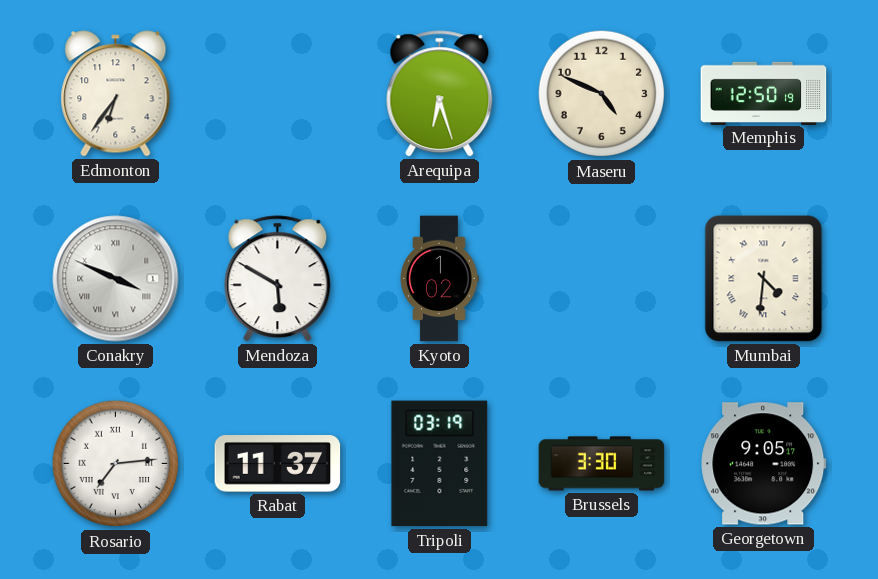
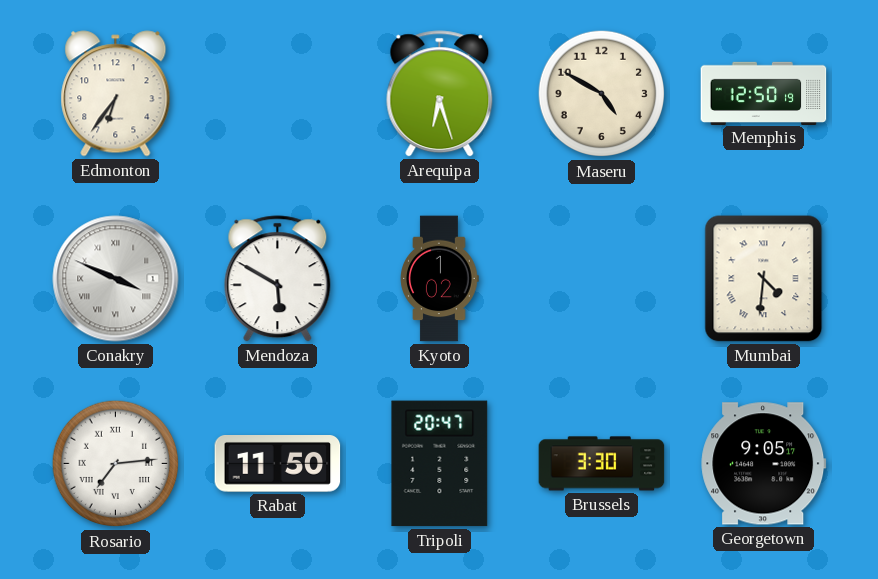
Maseru: 4:49 -> 4:50
Rabat: 11:37 -> 11:50
Tripoli: 03:19 -> 20:47
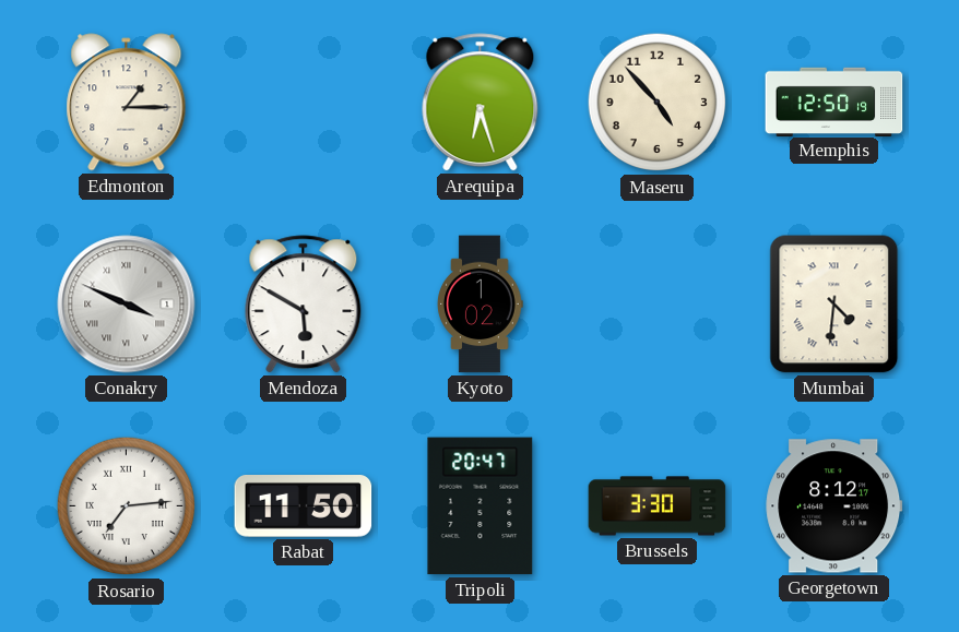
Edmonton: 6:36 -> 1:15
Maseru: 4:50 -> 4:53
Georgetown: 9:05 -> 8:12
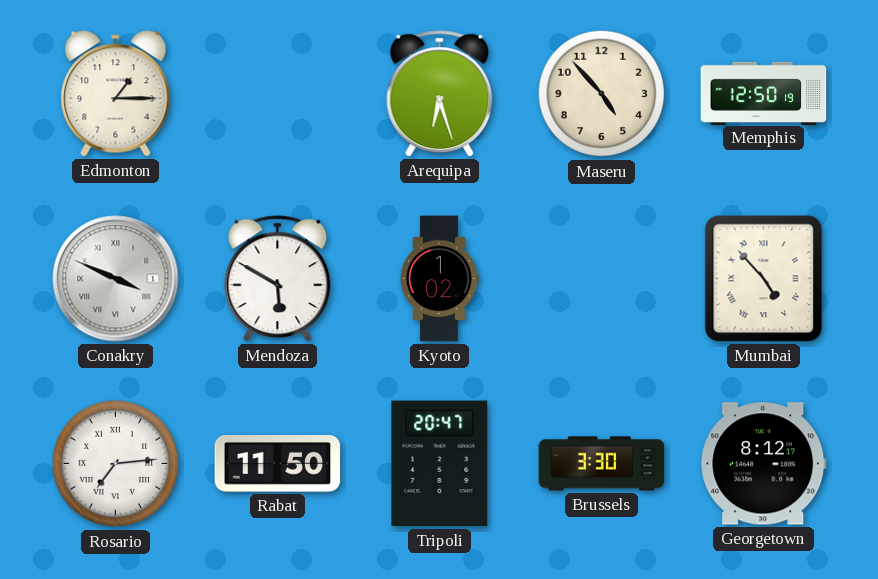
Mumbai: 4:31 -> 4:53
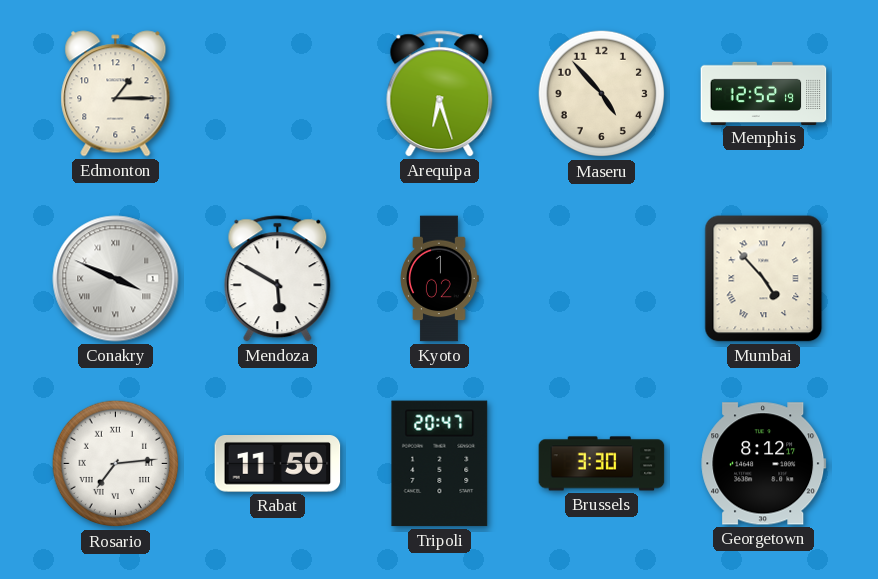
Memphis: 12:50 -> 12:52
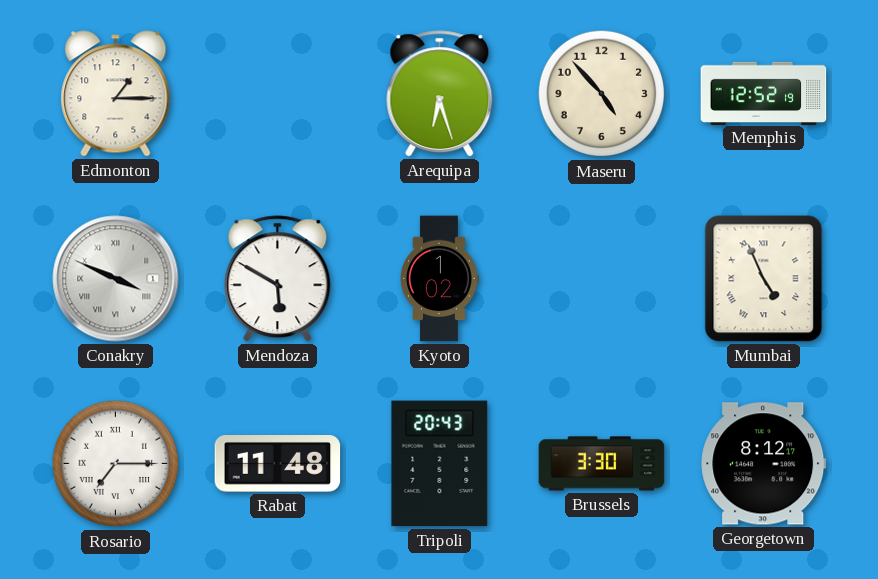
Mumbai: 4:53 -> 4:56
Rosario: 7:14 -> 7:15
Rabat: 11:50 -> 11:48
Tripoli: 20:47 -> 20:43
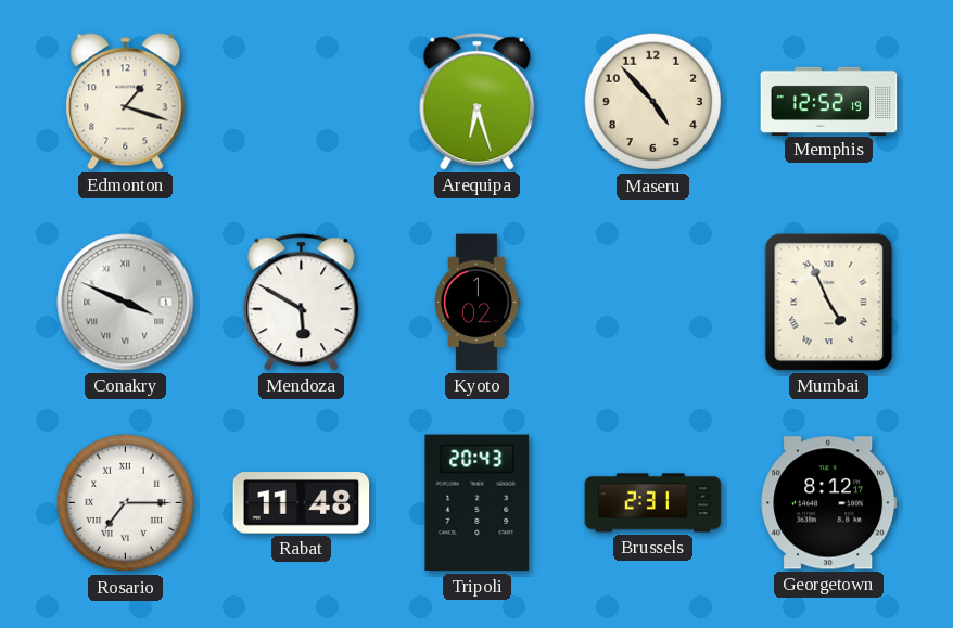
Edmonton: 1:15 -> 1:18
Brussels: 3:30 -> 2:31
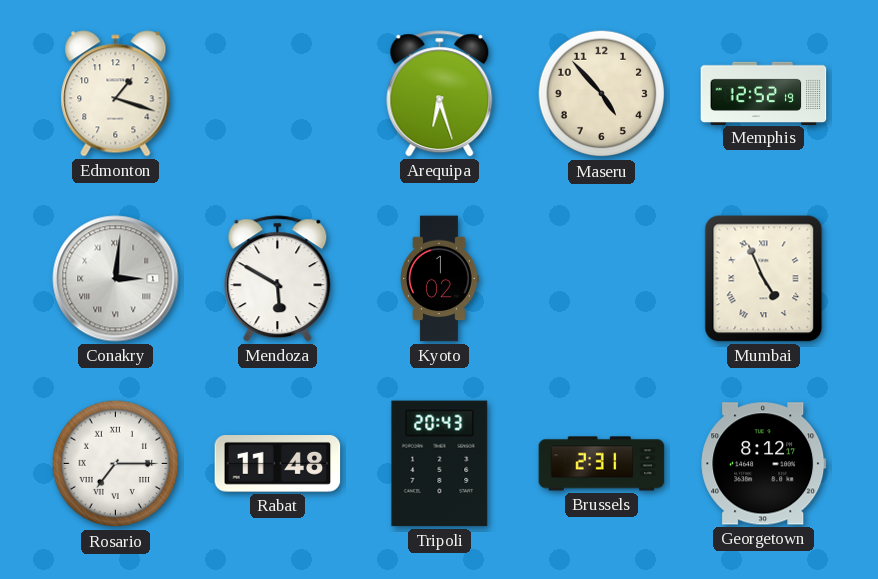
Conakry: 3:49 -> 3:01
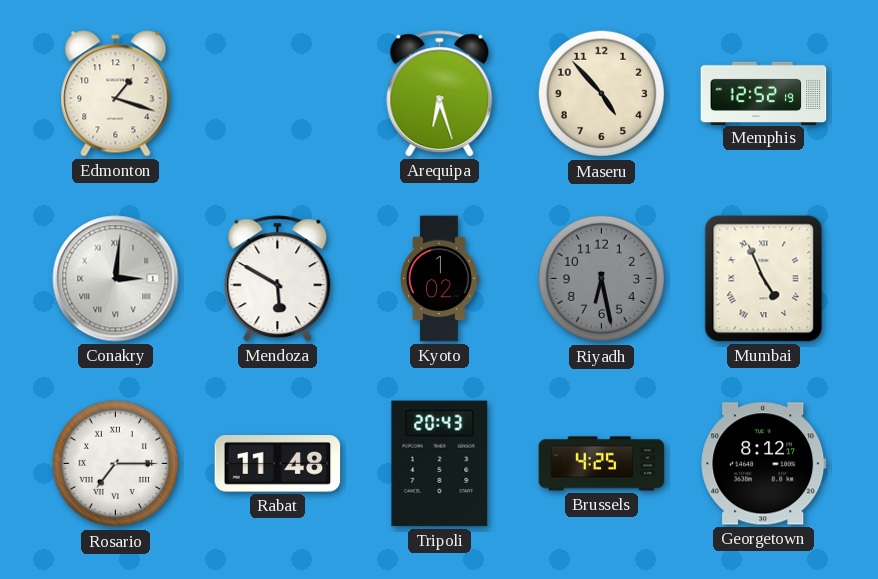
Riyadh: none -> 6:28
Brussels: 2:31 -> 4:25
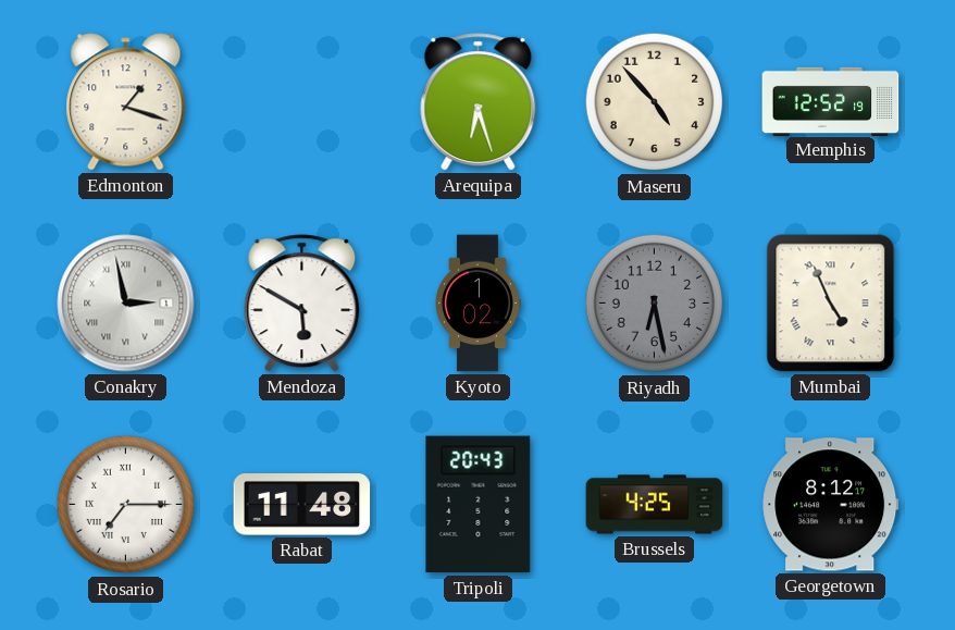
Conakry: 3:01 -> 2:58
